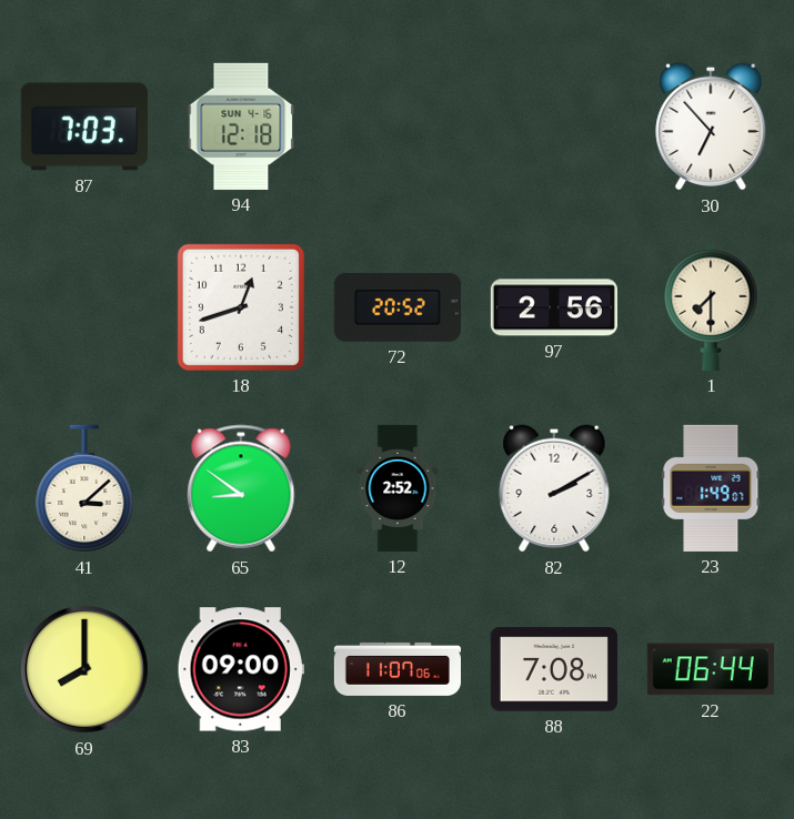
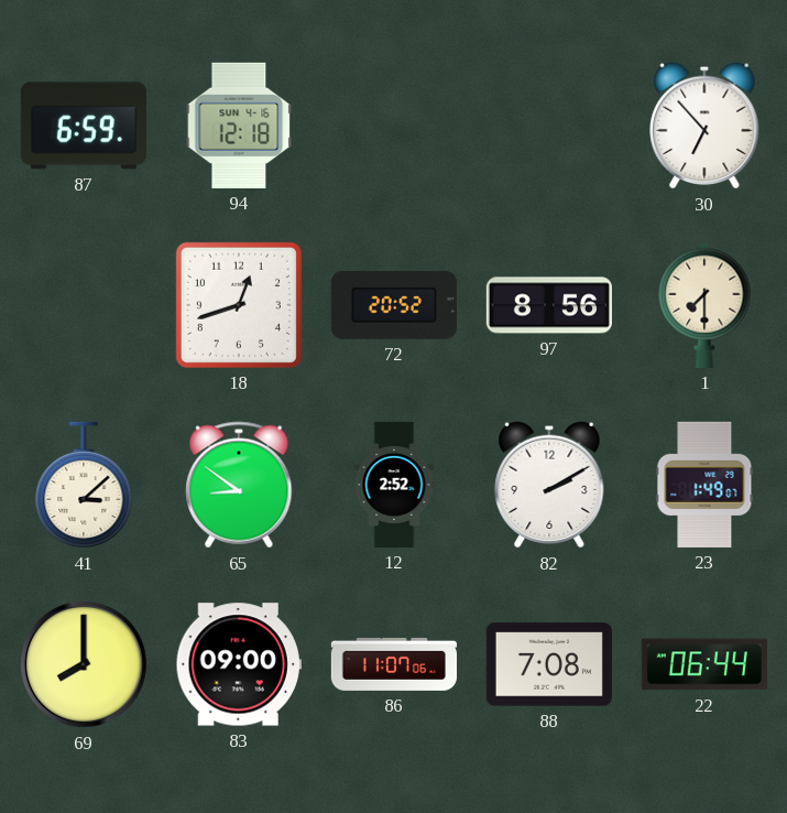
87: 7:03 -> 6:59
97: 2:56 -> 8:56
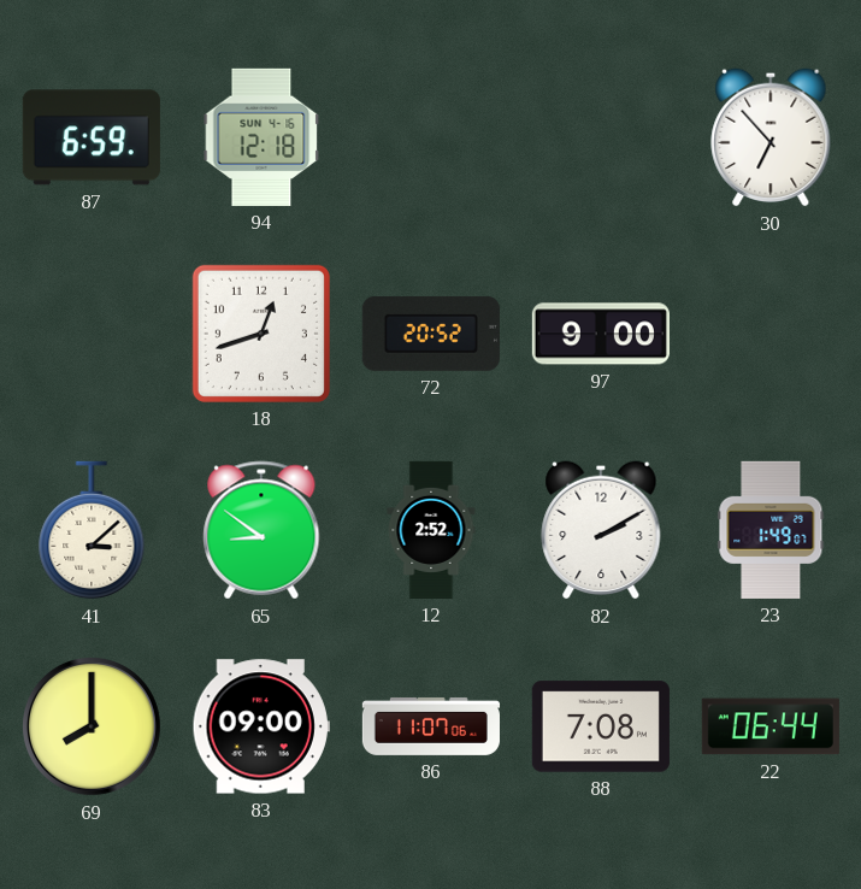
97: 8:56 -> 9:00
1: 7:30 -> none
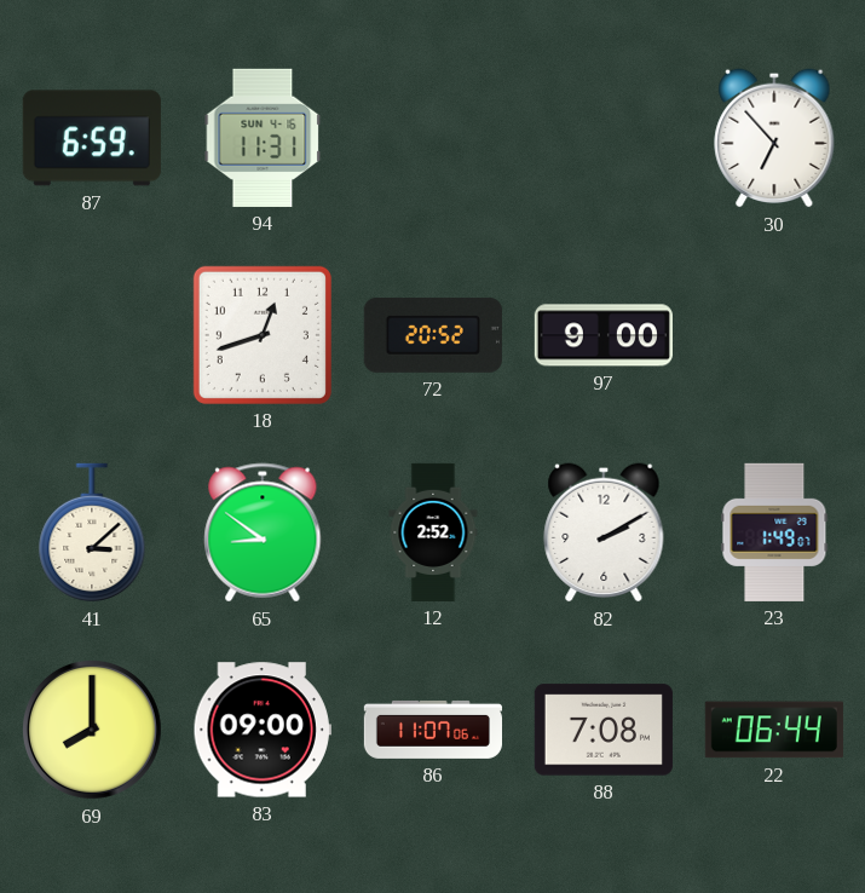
94: 12:18 -> 11:31
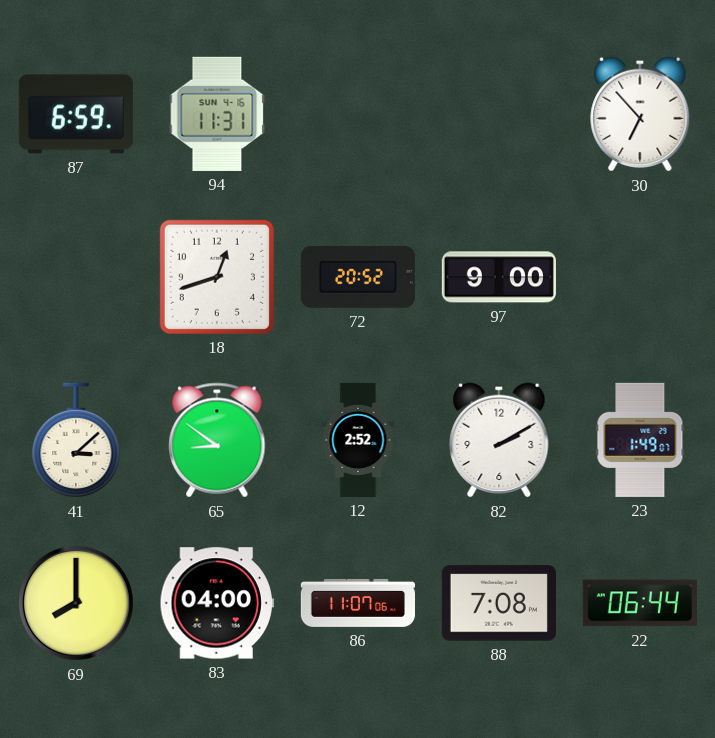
83: 09:00 -> 04:00
